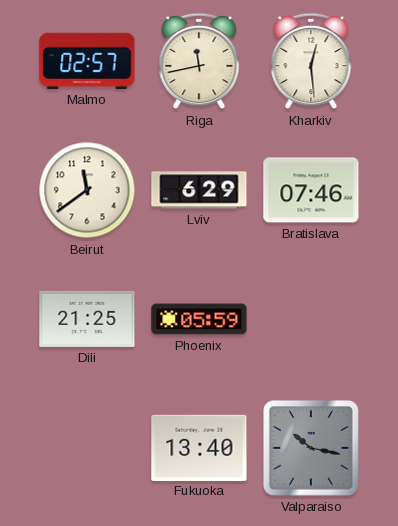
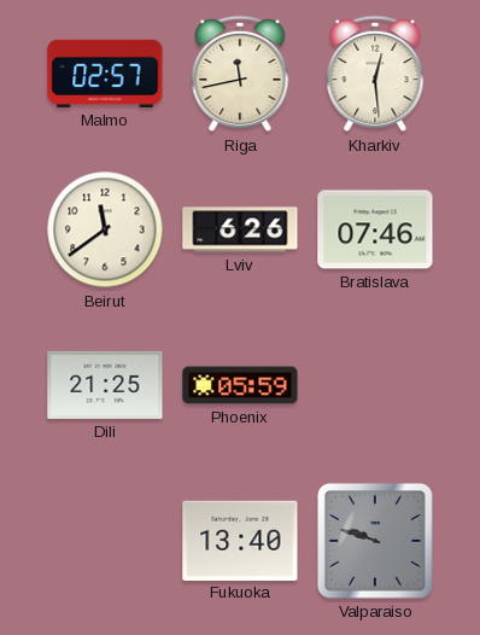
Lviv: 6:29 -> 6:26
Valparaiso: 10:17 -> 9:48
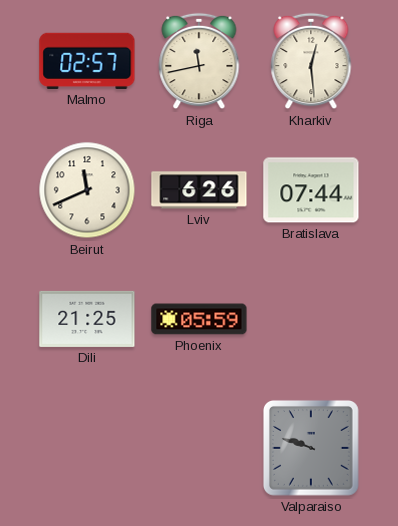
Beirut: 11:39 -> 11:41
Bratislava: 07:46 -> 07:44
Fukuoka: 13:40 -> none
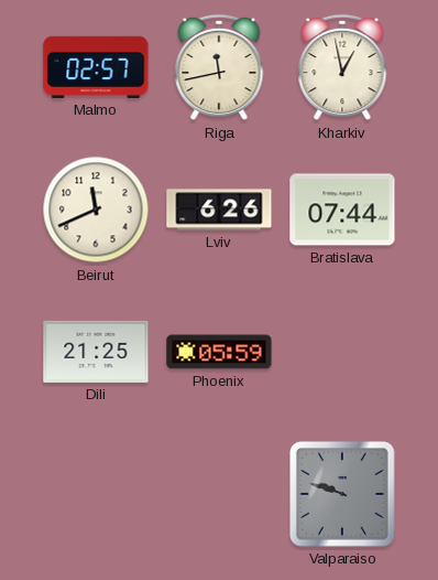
Kharkiv: 12:29 -> 12:58
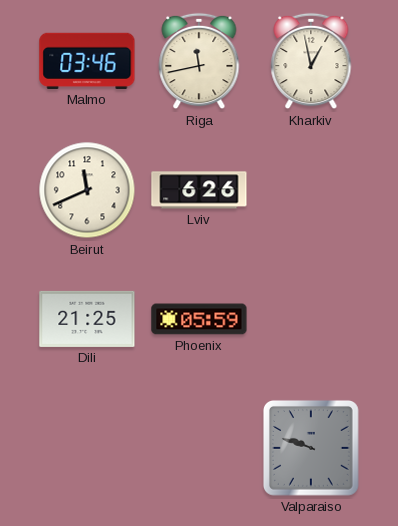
Malmo: 02:57 -> 03:46
Bratislava: 07:44 -> none
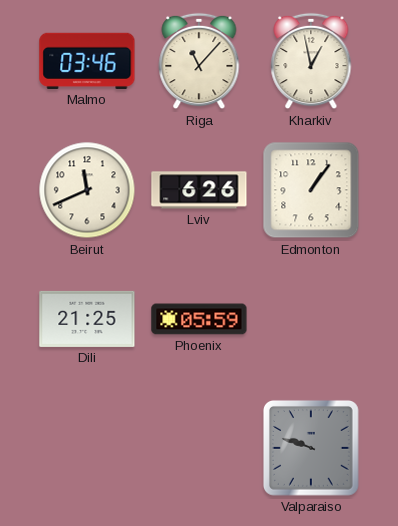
Riga: 11:43 -> 11:07
Edmonton: none -> 1:06
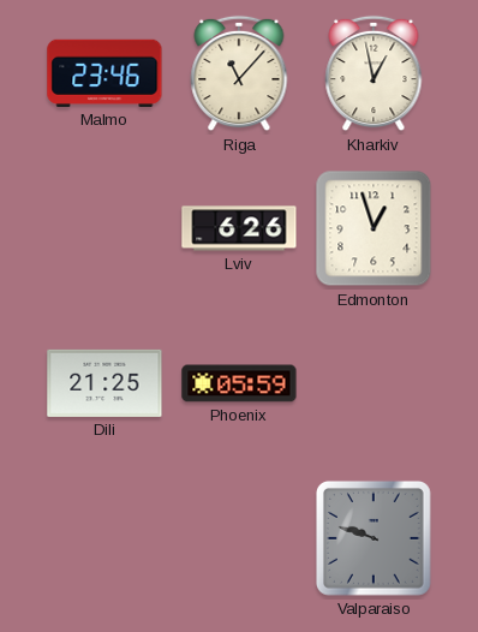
Malmo: 03:46 -> 23:46
Beirut: 11:41 -> none
Edmonton: 1:06 -> 12:57
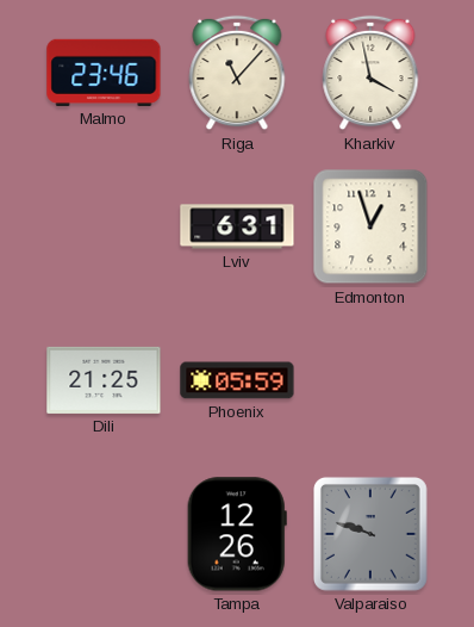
Kharkiv: 12:58 -> 3:58
Lviv: 6:26 -> 6:31
Tampa: none -> 12:26
